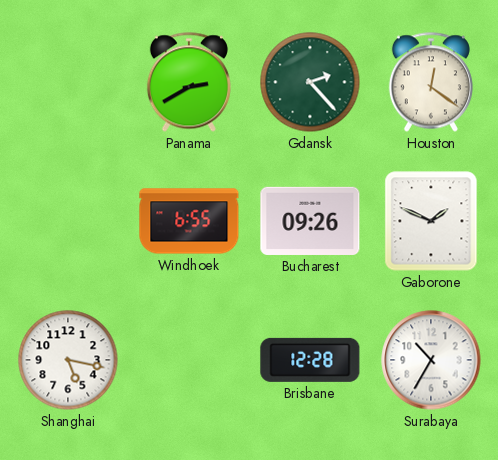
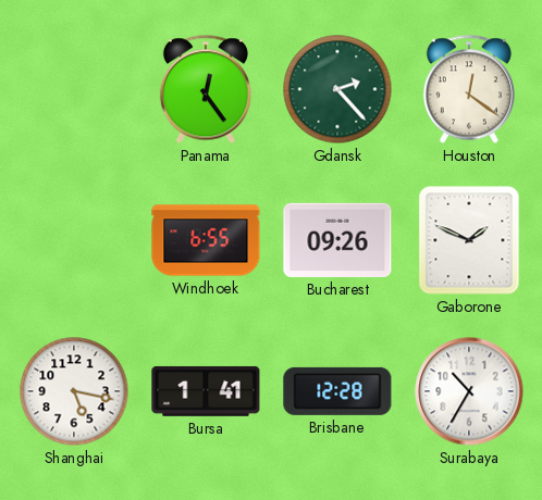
Panama: 2:40 -> 12:24
Bursa: none -> 1:41
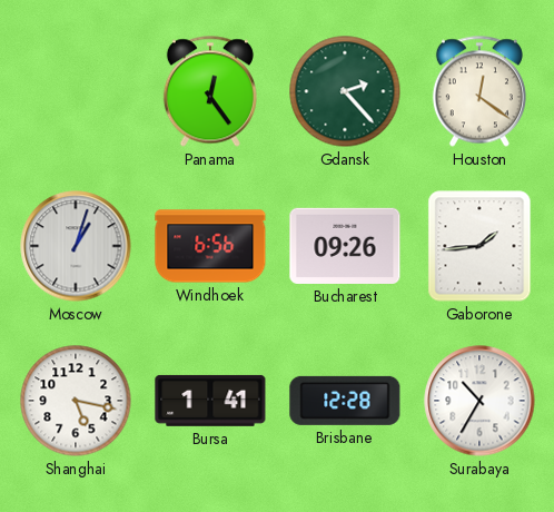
Moscow: none -> 1:03
Windhoek: 6:55 -> 6:56
Gaborone: 1:49 -> 1:44
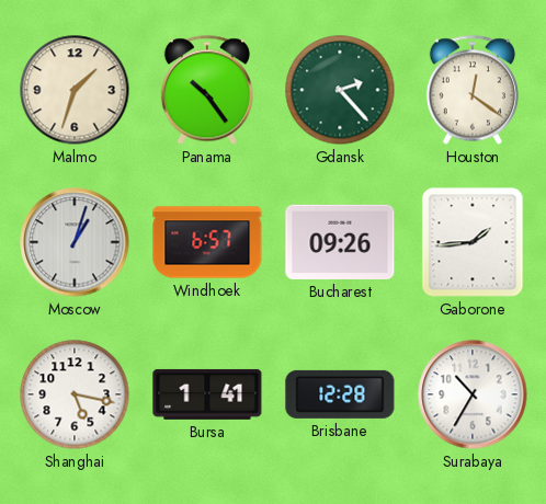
Malmo: none -> 1:33
Panama: 12:24 -> 10:24
Windhoek: 6:56 -> 6:57
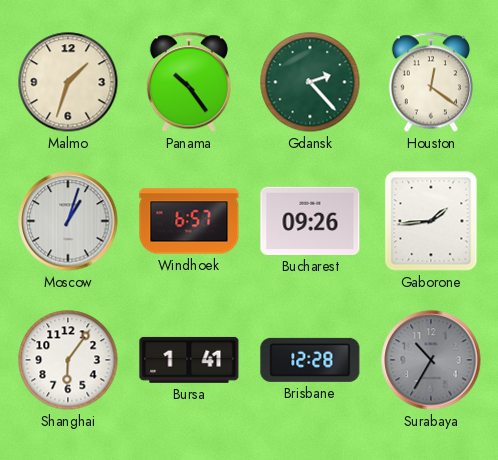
Shanghai: 5:17 -> 6:06
Surabaya dial: white -> grey
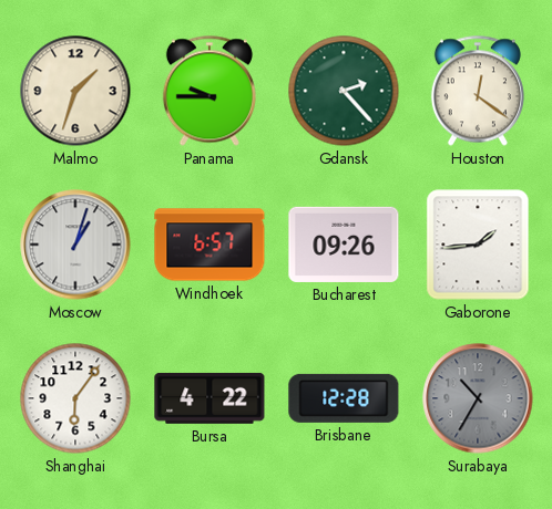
Panama: 10:24 -> 9:45
Bursa: 1:41 -> 4:22
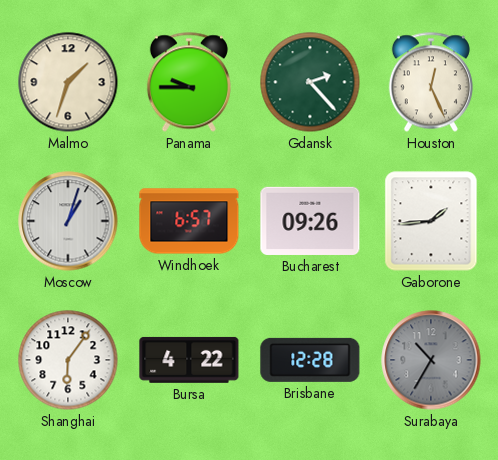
Houston: 12:21 -> 12:26
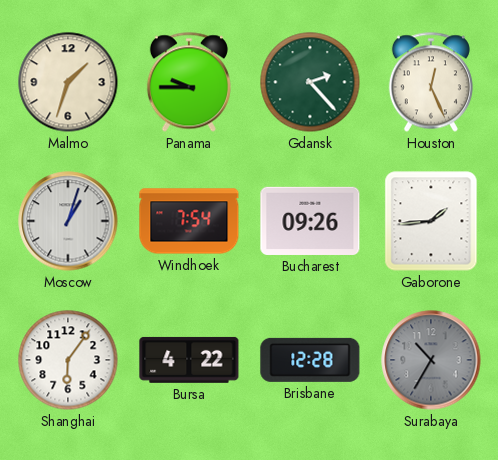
Windhoek: 6:57 -> 7:54
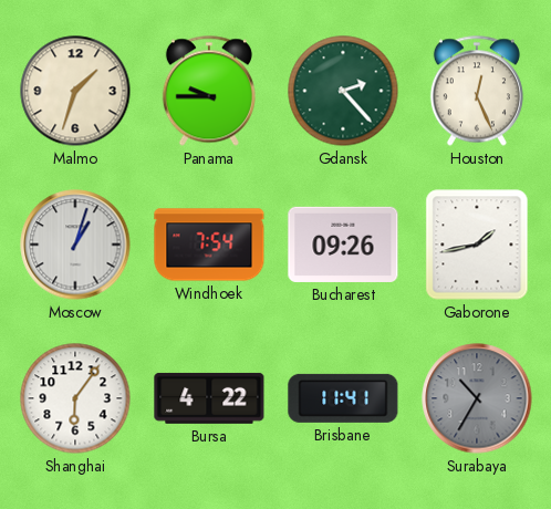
Gaborone: 1:44 -> 1:43
Brisbane: 12:28 -> 11:41
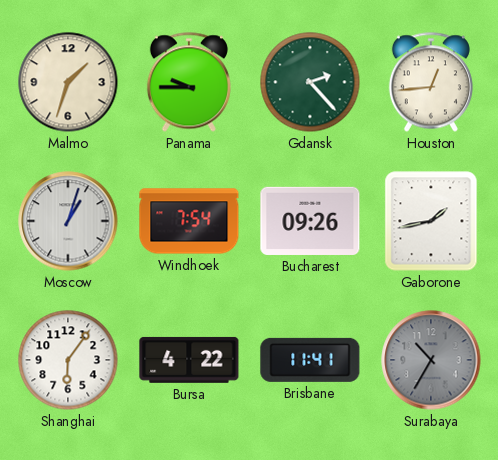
Houston: 12:26 -> 12:44
